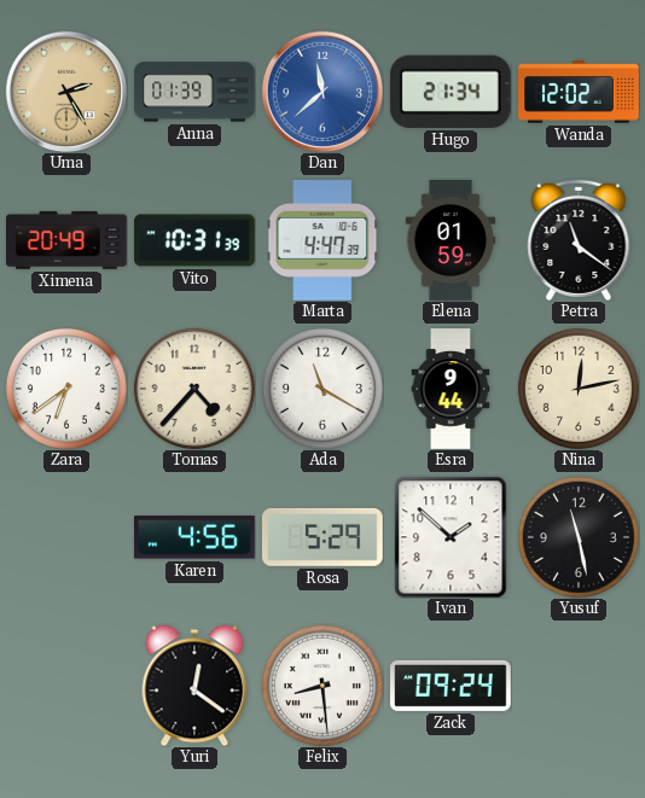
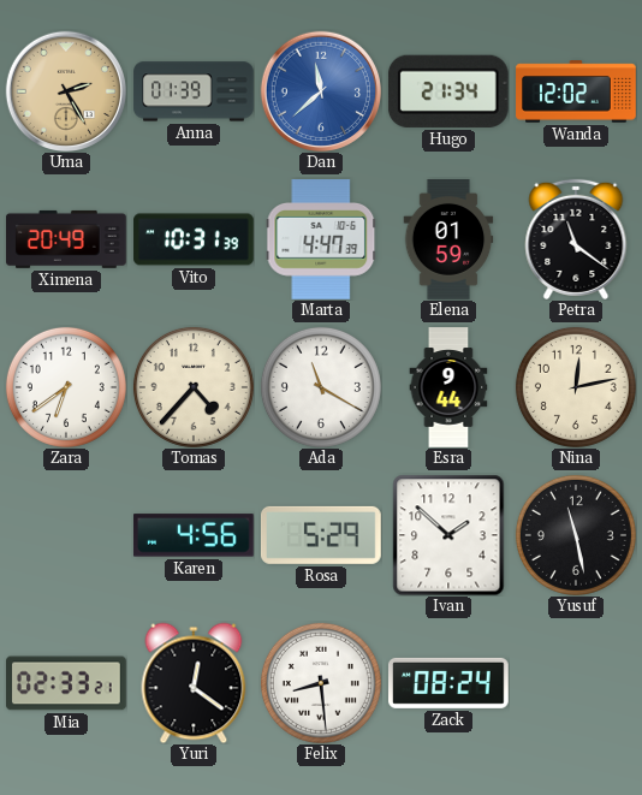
Mia: none -> 02:33
Zack: 09:24 -> 08:24
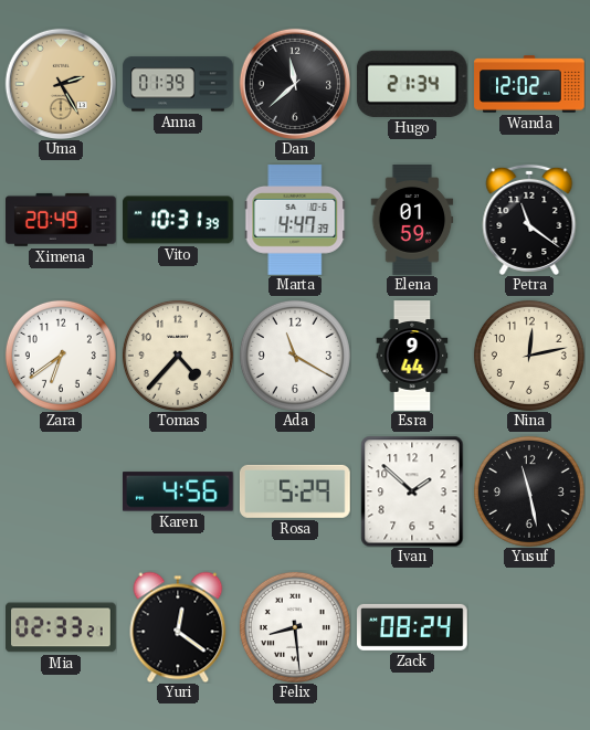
Dan dial: blue -> black
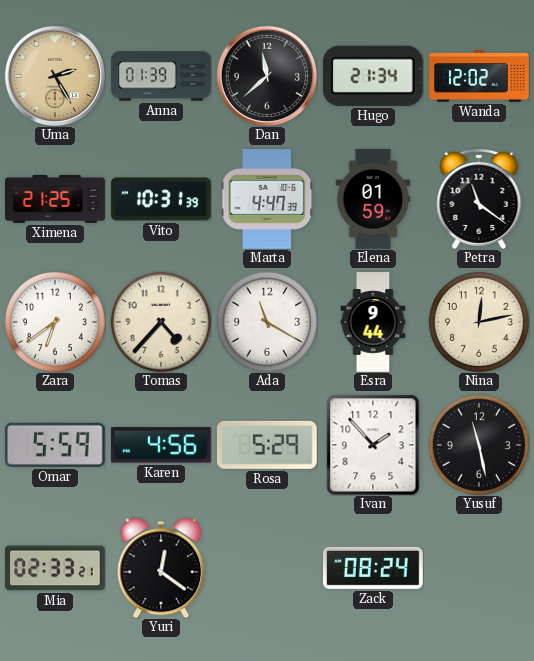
Ximena: 20:49 -> 21:25
Omar: none -> 5:59
Ivan: 1:52 -> 1:53
Felix: 8:29 -> none
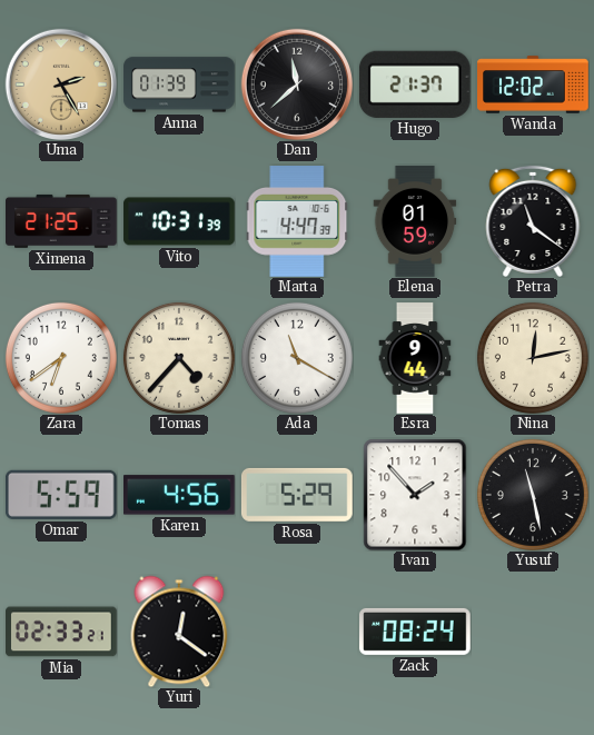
Hugo: 21:34 -> 21:37
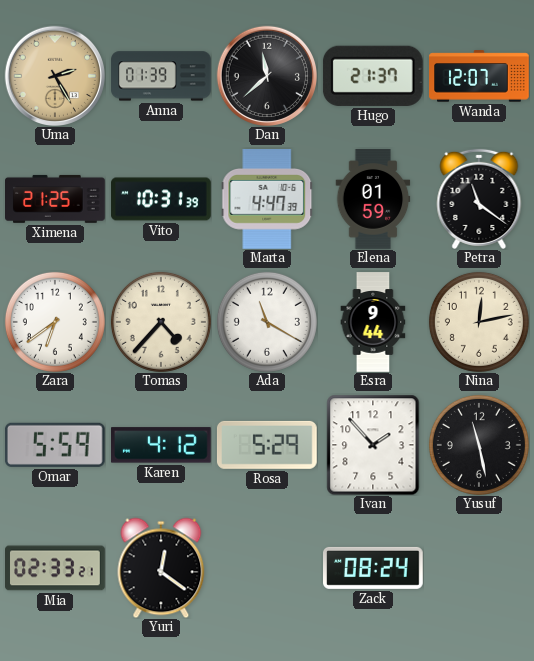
Wanda: 12:02 -> 12:07
Karen: 4:56 -> 4:12
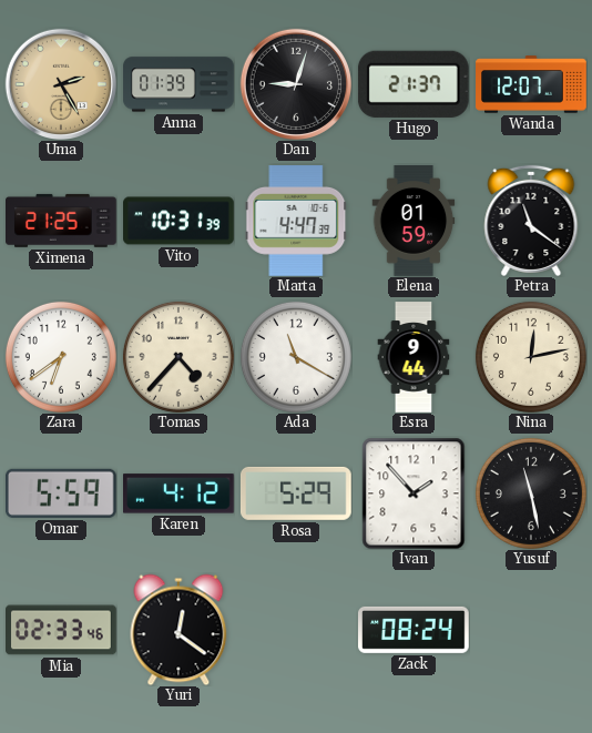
Dan: 11:38 -> 9:03
Mia: 02:33:21 -> 02:33:46
